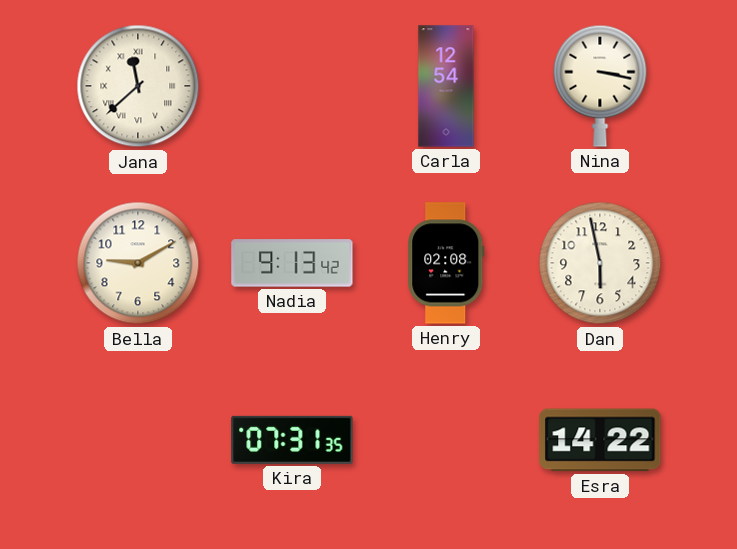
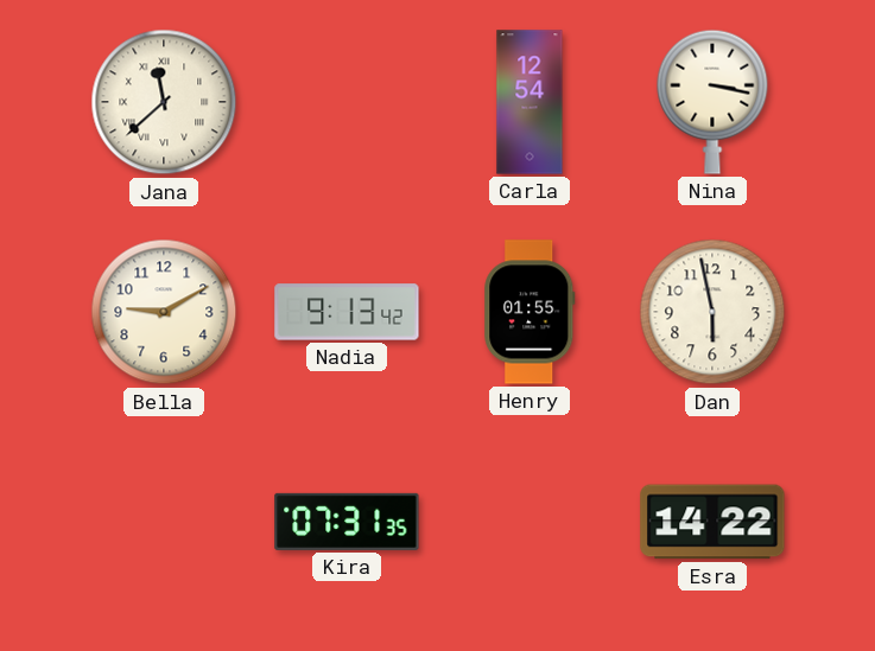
Henry: 02:08 -> 01:55
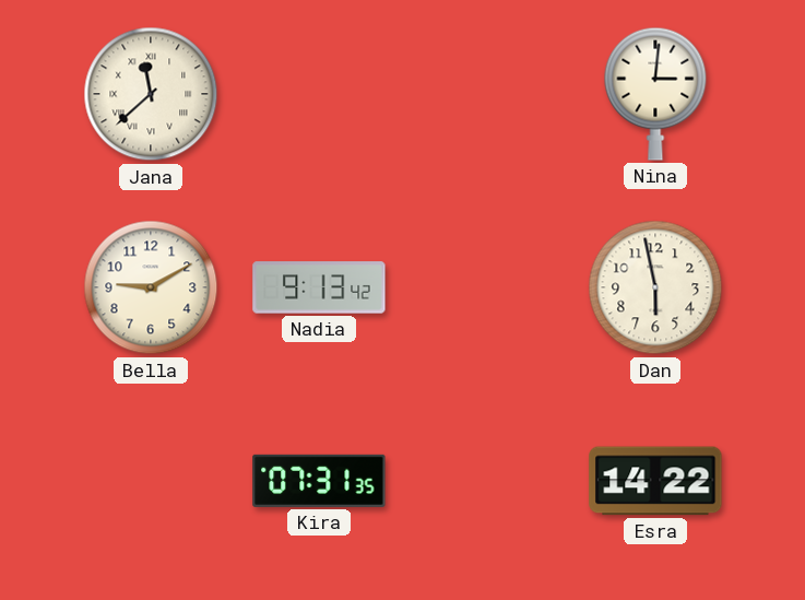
Carla: 12:54 -> none
Nina: 3:17 -> 3:01
Henry: 01:55 -> none
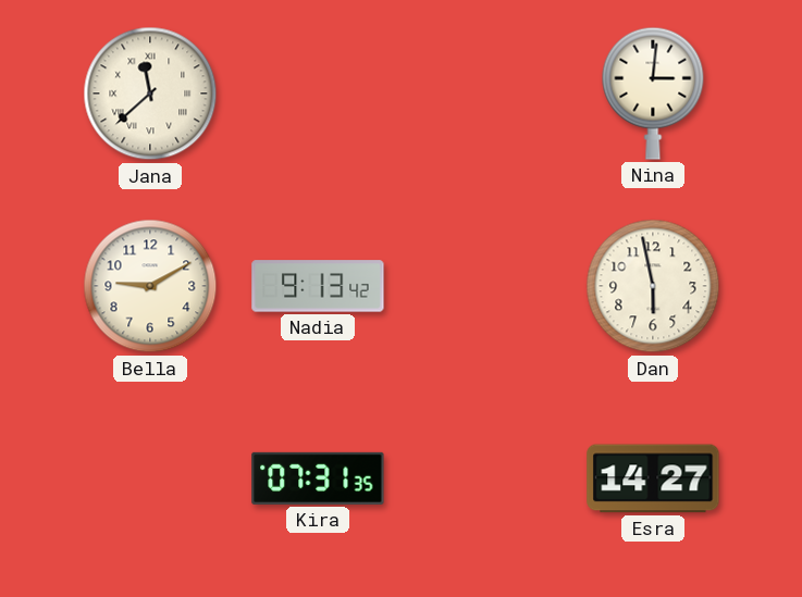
Esra: 14:22 -> 14:27
